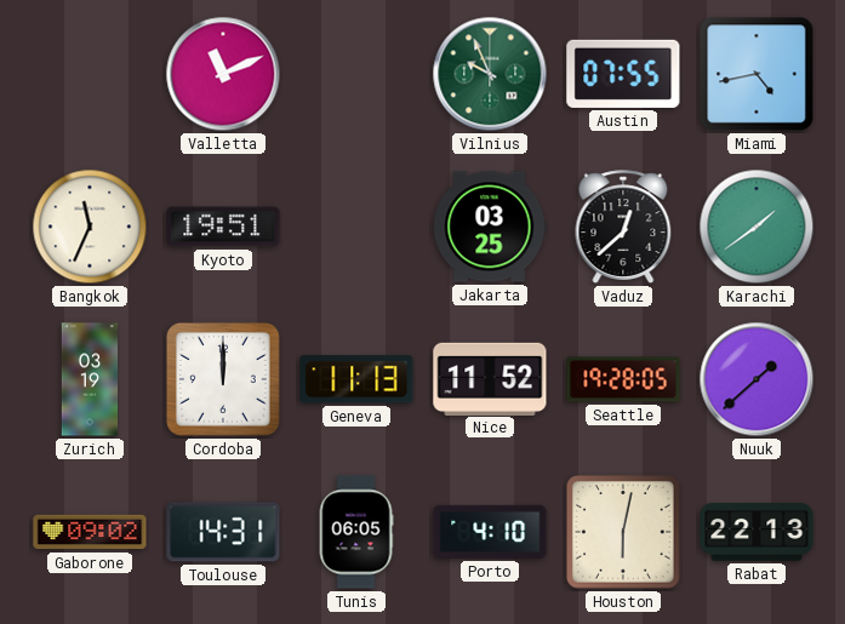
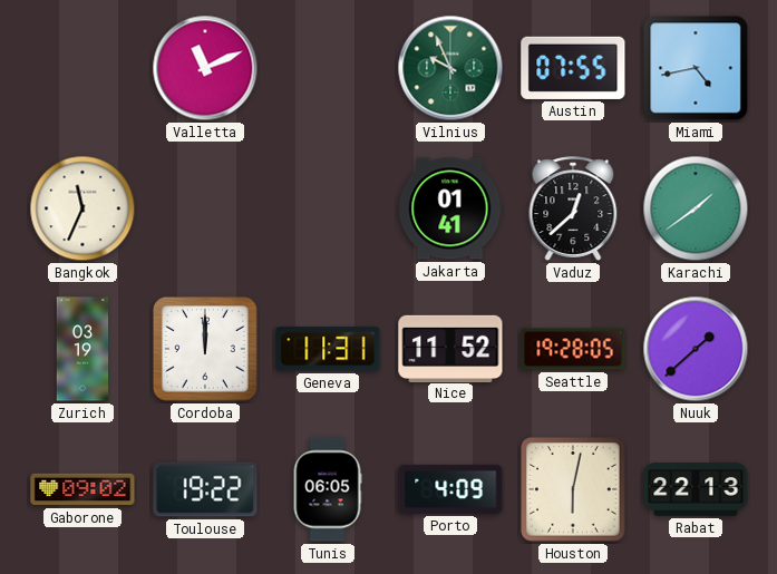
Kyoto: 19:51 -> none
Jakarta: 03:25 -> 01:41
Geneva: 11:13 -> 11:31
Toulouse: 14:31 -> 19:22
Porto: 4:10 -> 4:09
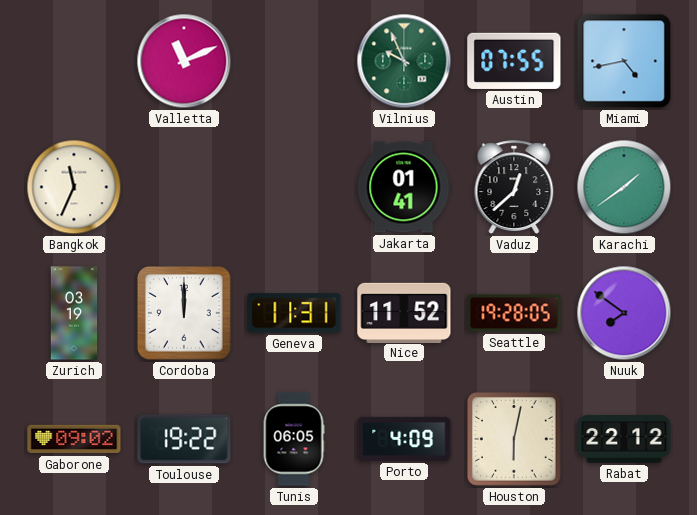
Nuuk: 1:38 -> 7:51
Rabat: 22:13 -> 22:12
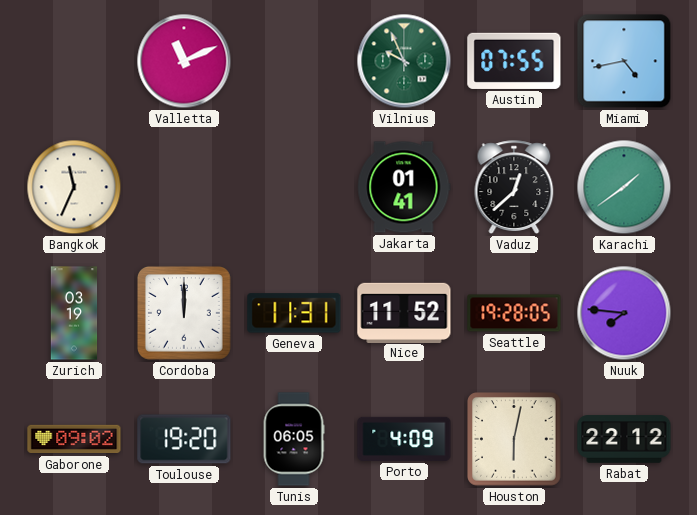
Nuuk: 7:51 -> 7:46
Toulouse: 19:22 -> 19:20
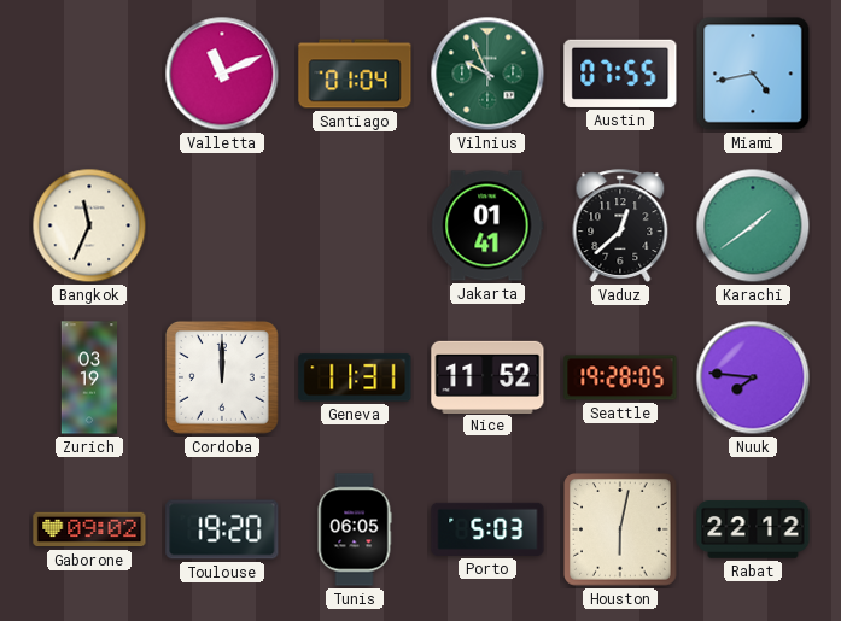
Santiago: none -> 01:04
Porto: 4:09 -> 5:03
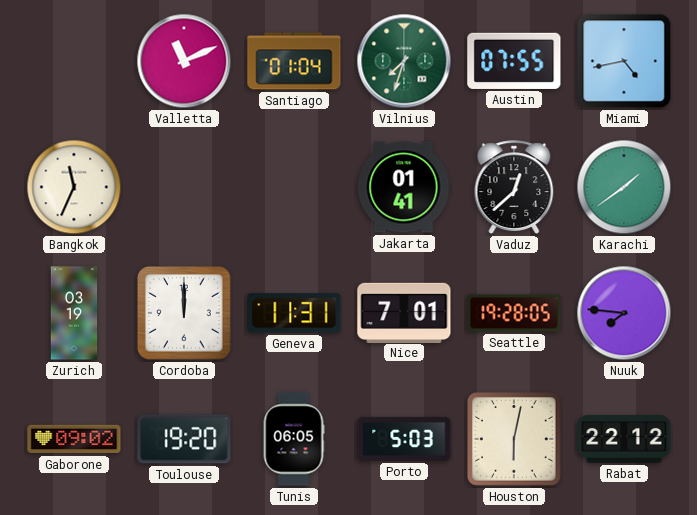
Vilnius: 9:56 -> 7:33
Nice: 11:52 -> 7:01
